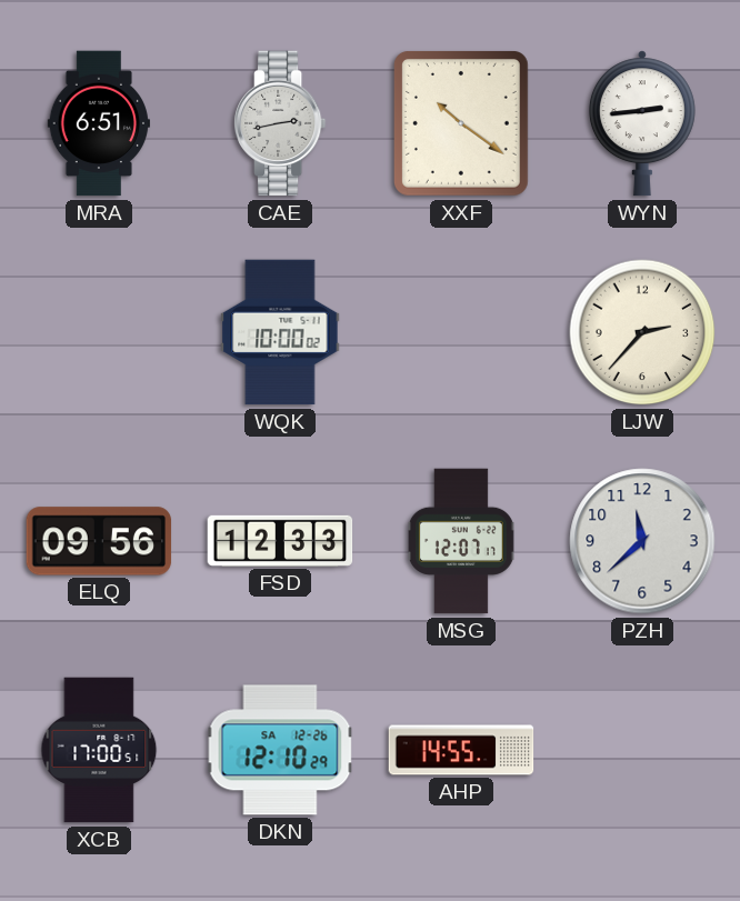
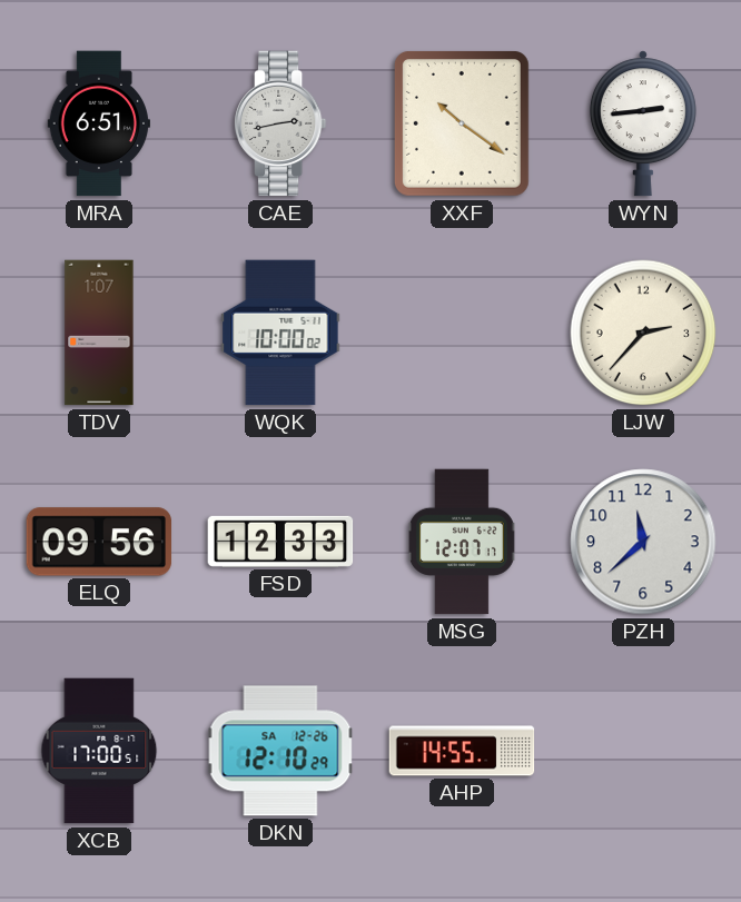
TDV: none -> 1:07
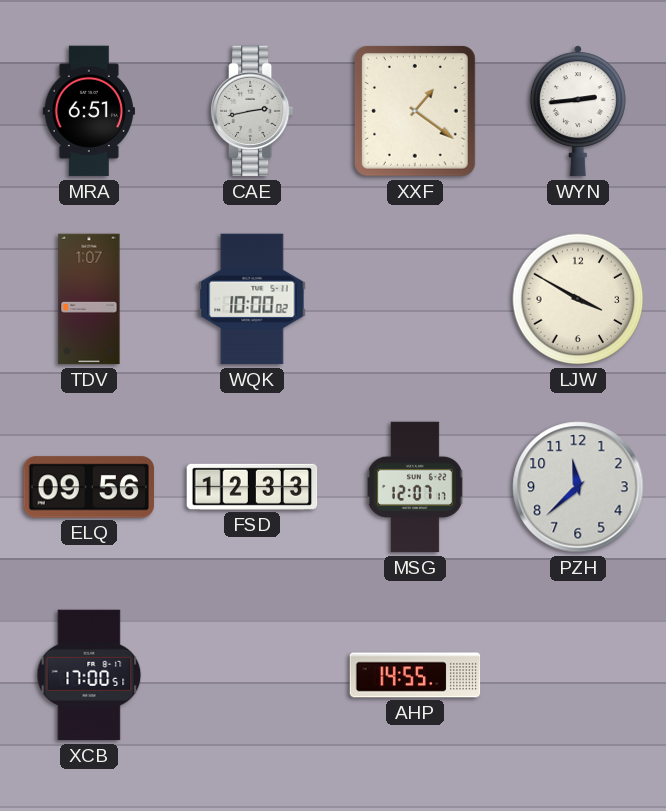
XXF: 10:21 -> 1:21
LJW: 2:37 -> 3:50
DKN: 12:10 -> none
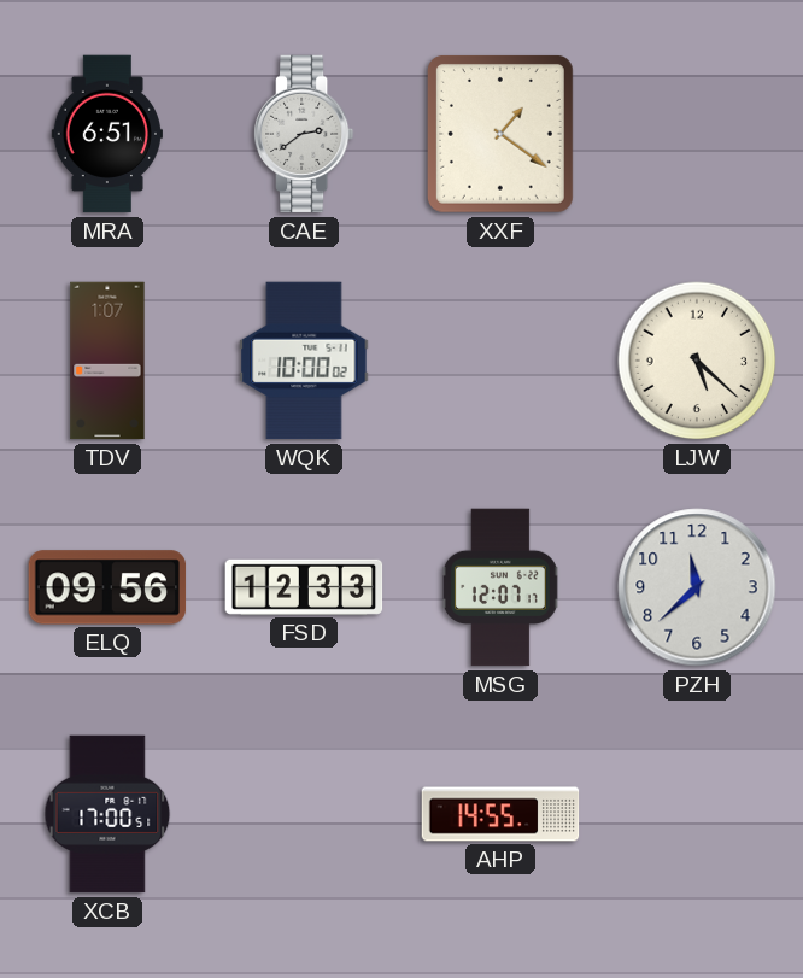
CAE: 2:43 -> 2:39
WYN: 2:44 -> none
LJW: 3:50 -> 5:22
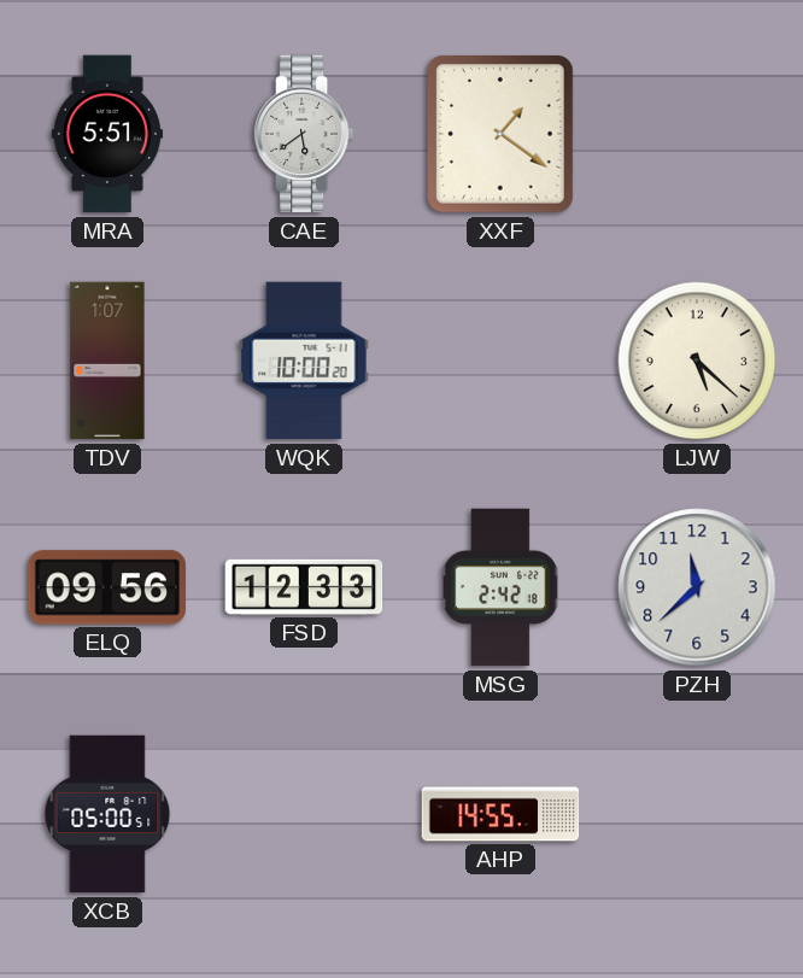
MRA: 6:51 -> 5:51
CAE: 2:39 -> 5:39
WQK: 10:00:02 -> 10:00:20
MSG: 12:07 -> 2:42
XCB: 17:00 -> 05:00
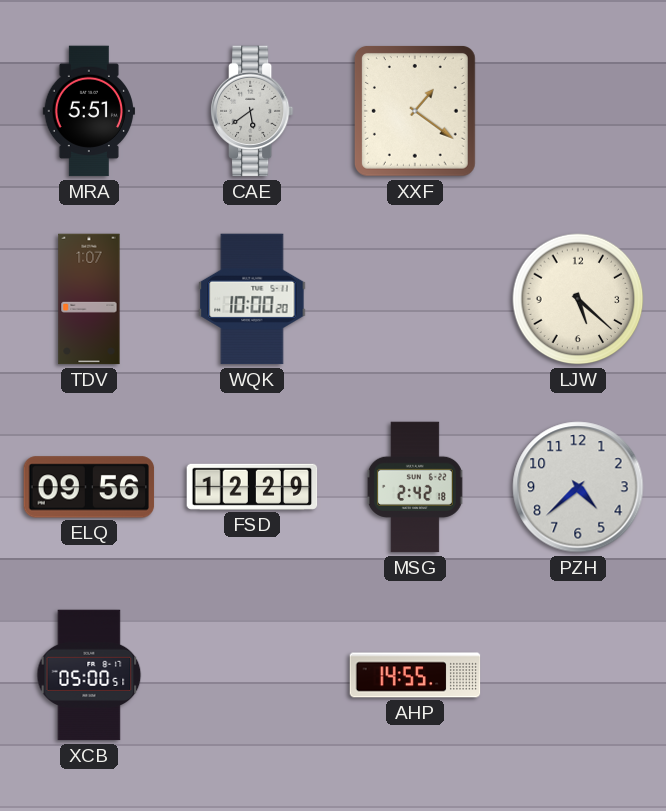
FSD: 12:33 -> 12:29
PZH: 11:38 -> 4:38
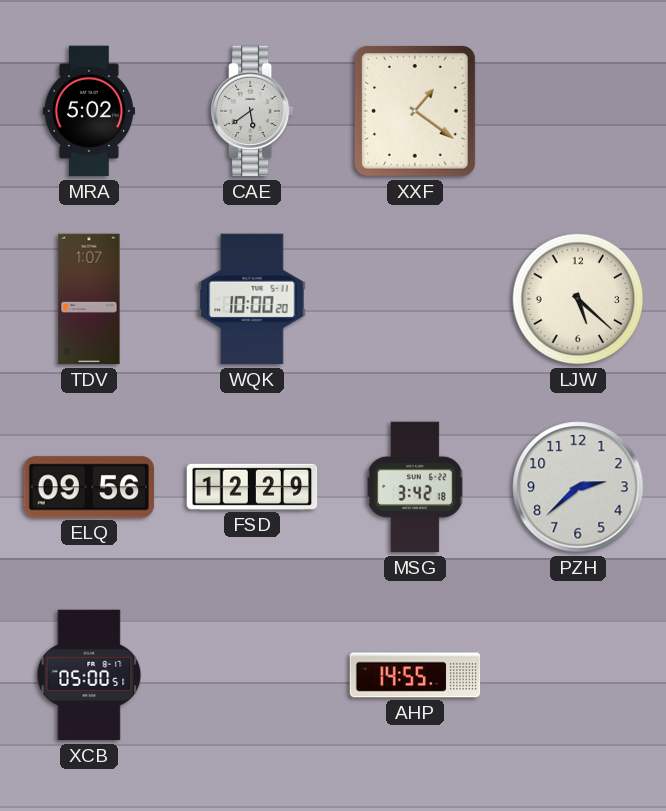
MRA: 5:51 -> 5:02
MSG: 2:42 -> 3:42
PZH: 4:38 -> 2:38
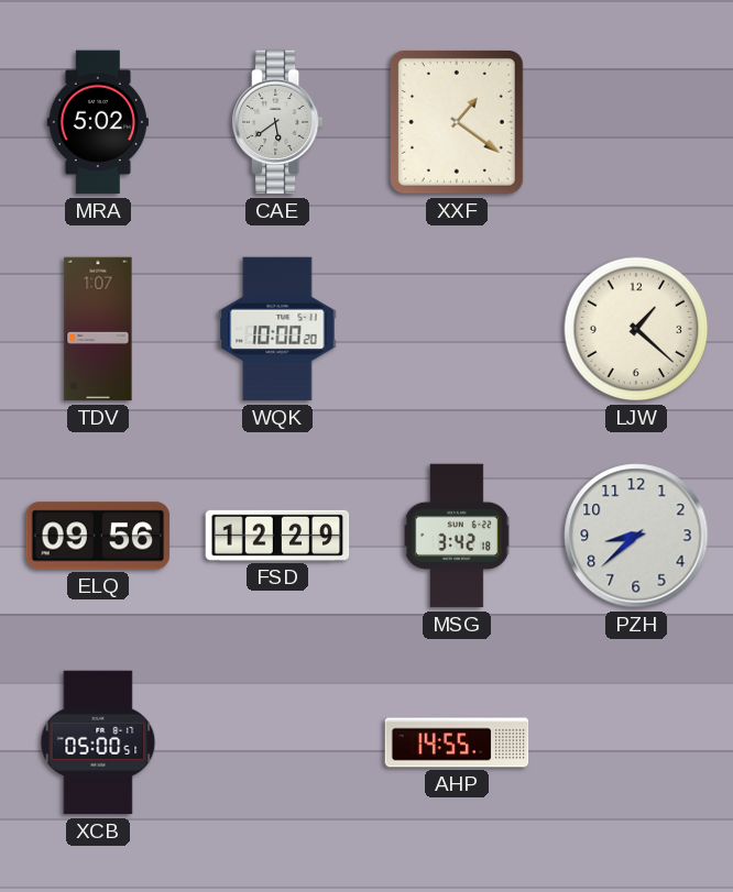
LJW: 5:22 -> 1:22
PZH: 2:38 -> 8:38
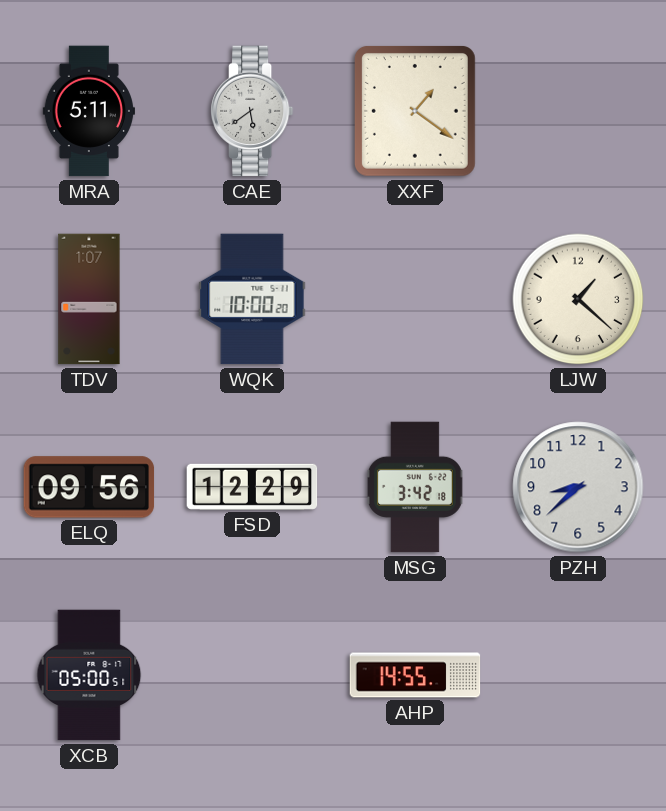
MRA: 5:02 -> 5:11
